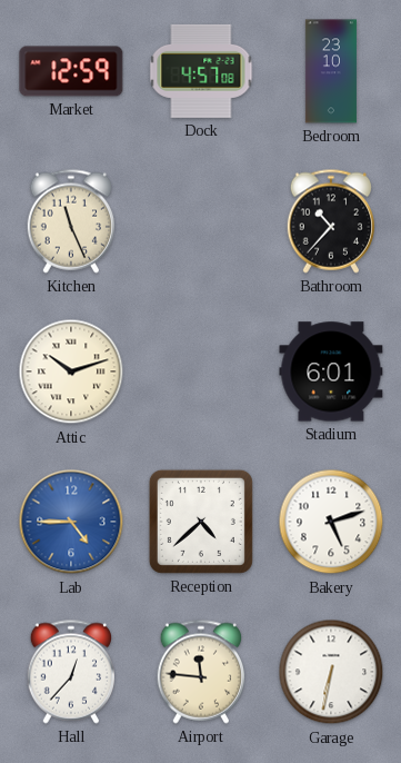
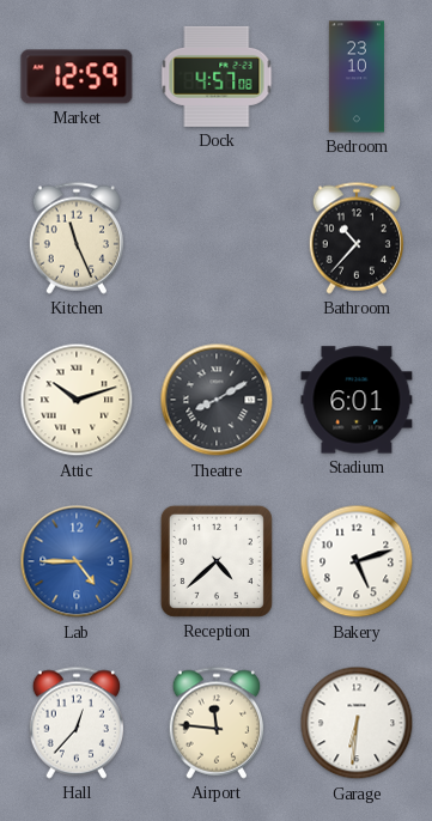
Theatre: none -> 8:10
Garage: 6:32 -> 6:31
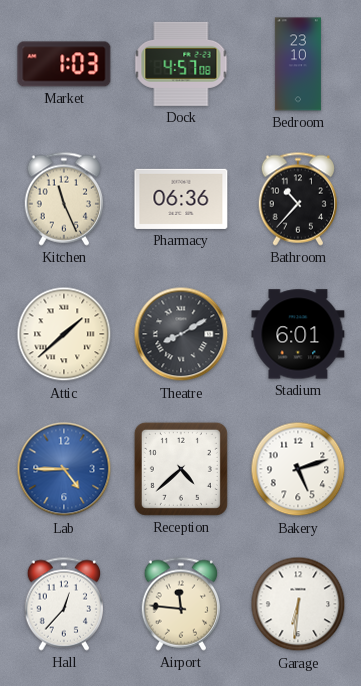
Market: 12:59 -> 1:03
Pharmacy: none -> 06:36
Attic: 10:12 -> 1:38
